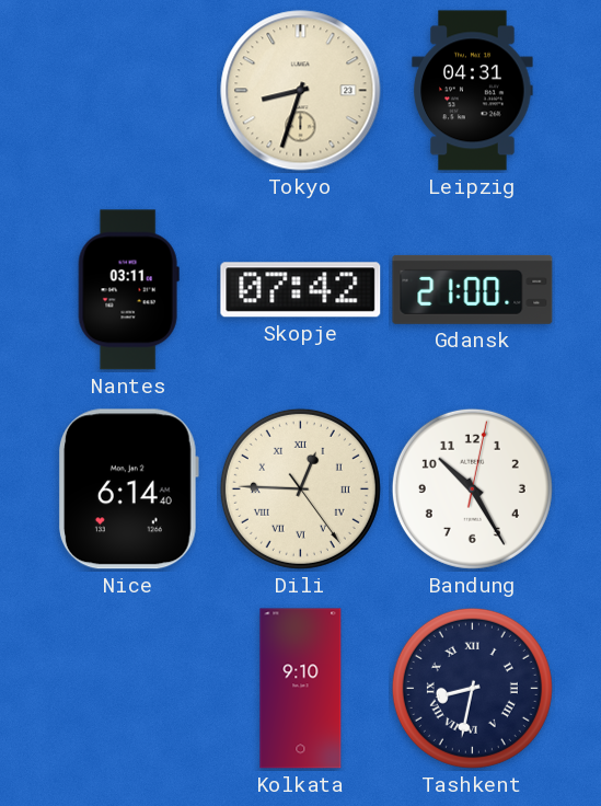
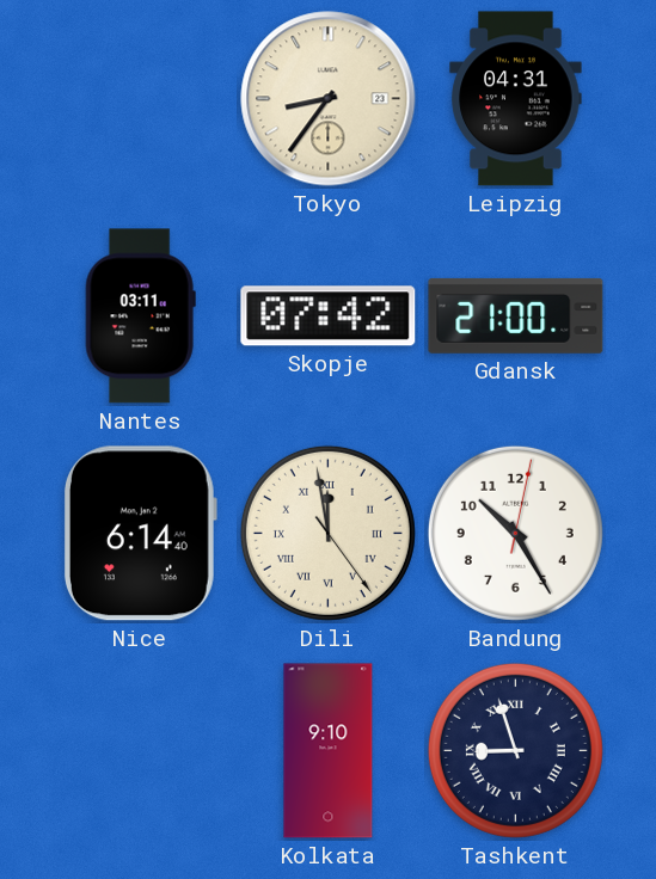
Tokyo: 8:33 -> 8:36
Dili: 12:45 -> 11:58
Tashkent: 8:32 -> 8:57
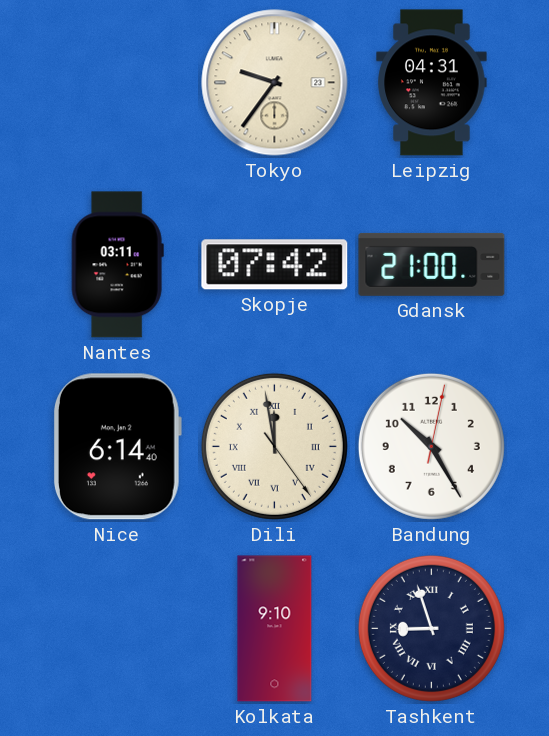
Tokyo: 8:36 -> 9:36
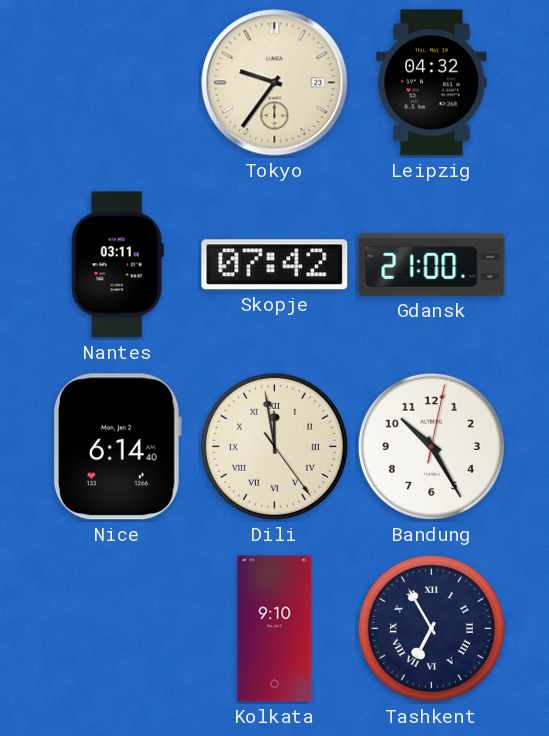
Leipzig: 04:31 -> 04:32
Tashkent: 8:57 -> 6:55
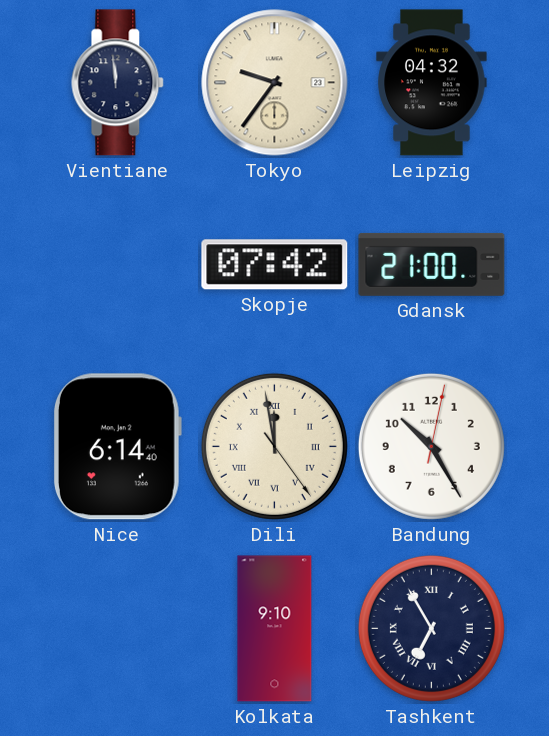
Vientiane: none -> 11:59
Nantes: 03:11 -> none
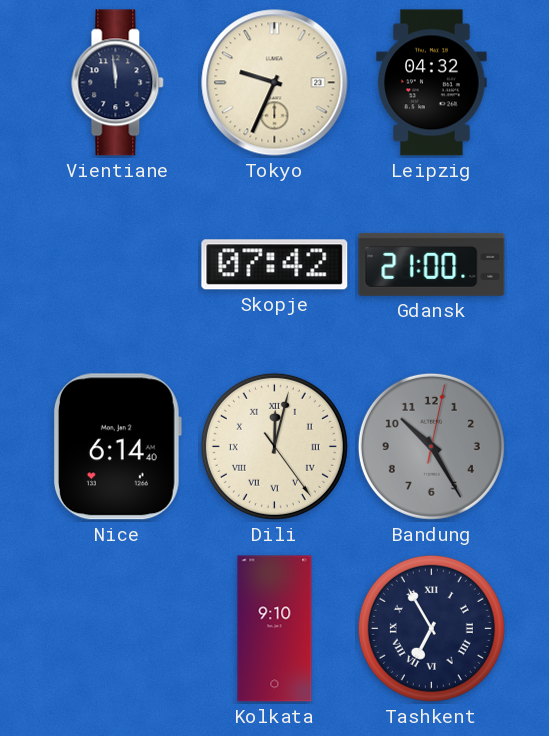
Tokyo: 9:36 -> 9:34
Dili: 11:58 -> 12:02
Bandung dial: white -> grey
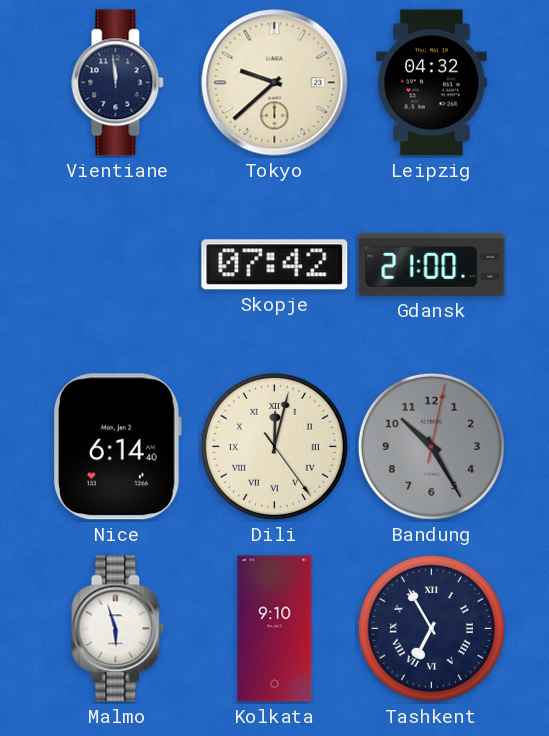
Tokyo: 9:34 -> 9:38
Malmo: none -> 5:57
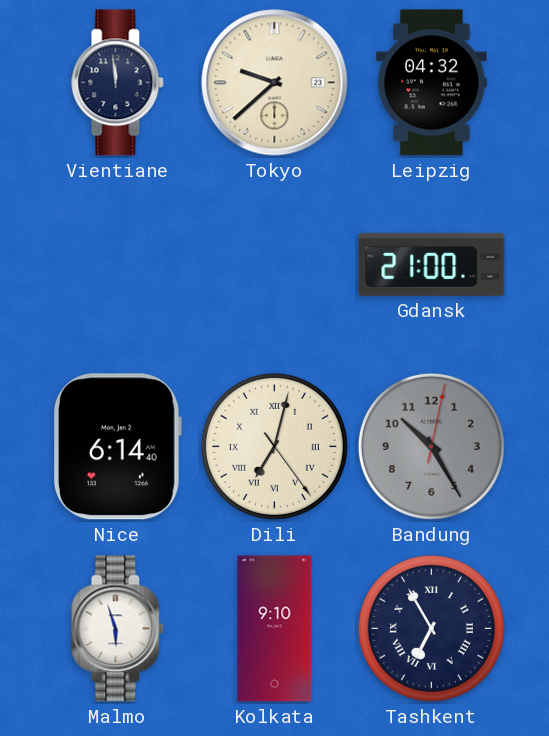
Skopje: 07:42 -> none
Dili: 12:02 -> 7:02
